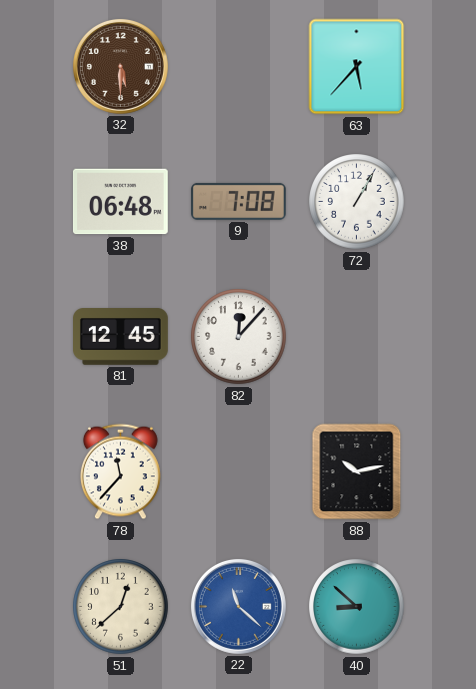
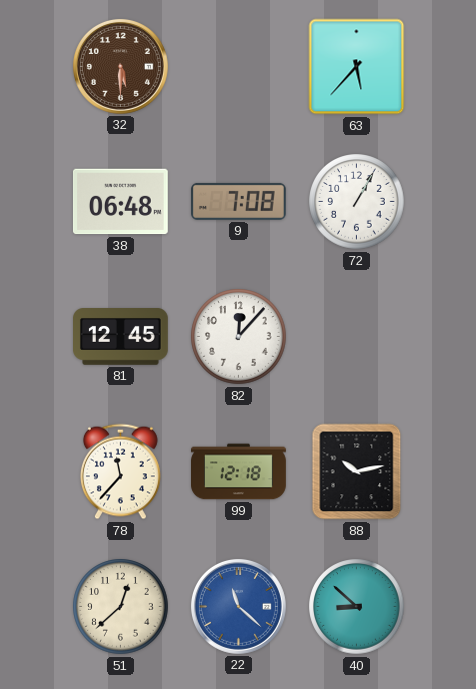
99: none -> 12:18
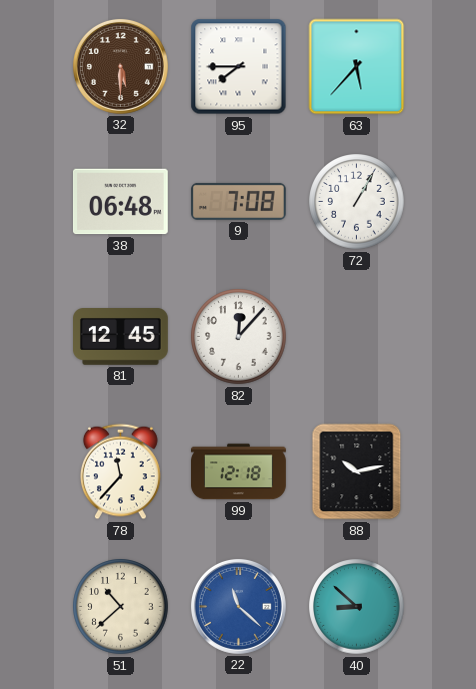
95: none -> 7:45
51: 12:38 -> 10:38
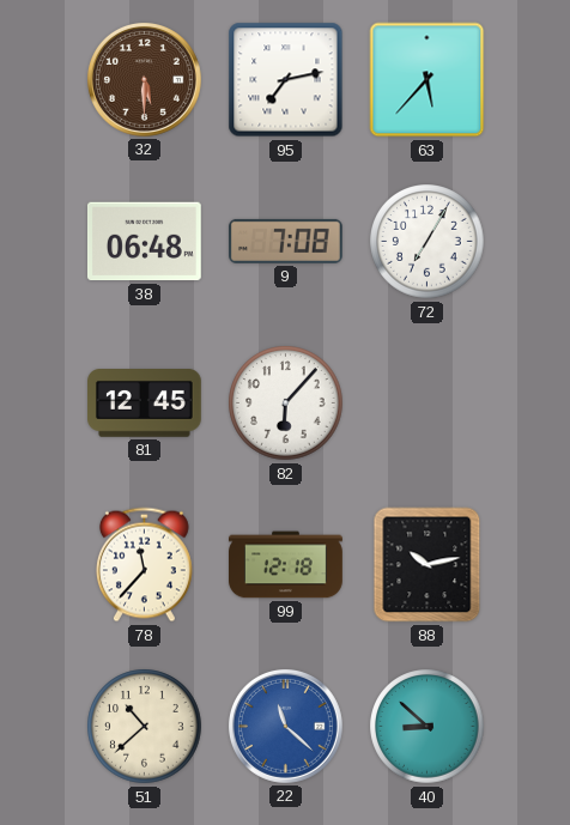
95: 7:45 -> 7:13
72: 1:05 -> 7:05
82: 12:07 -> 6:07
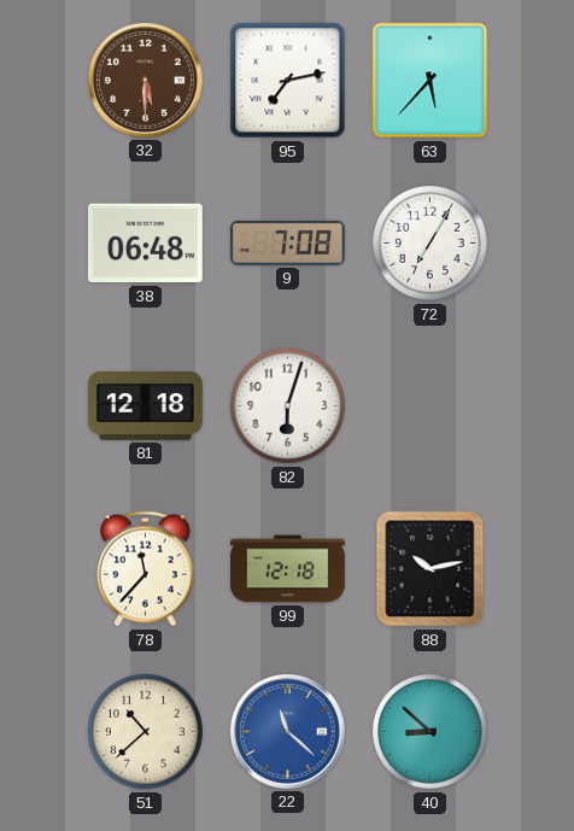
81: 12:45 -> 12:18
82: 6:07 -> 6:03
